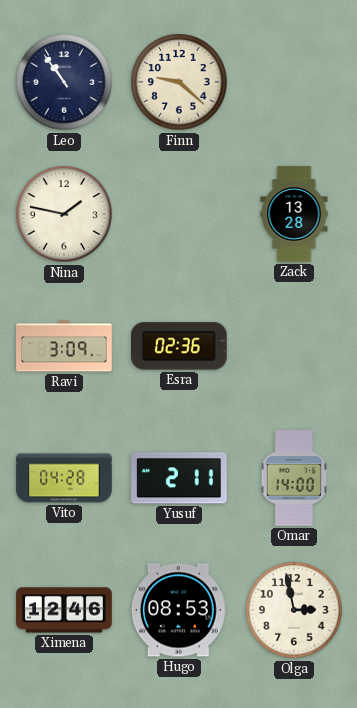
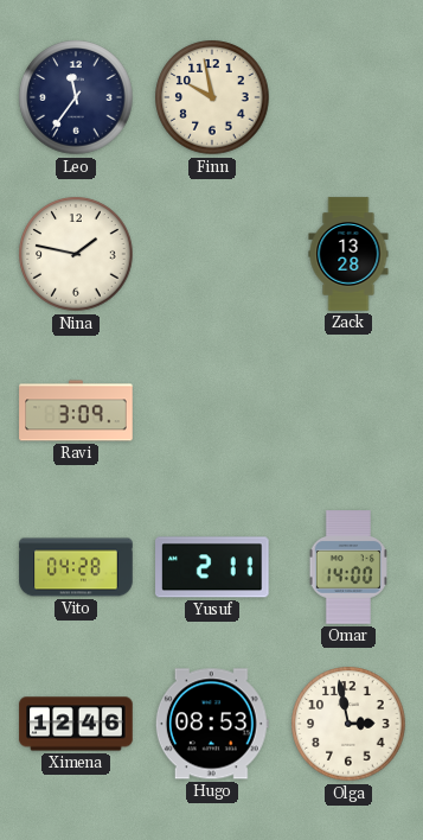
Leo: 10:54 -> 11:36
Finn: 9:22 -> 9:58
Esra: 02:36 -> none
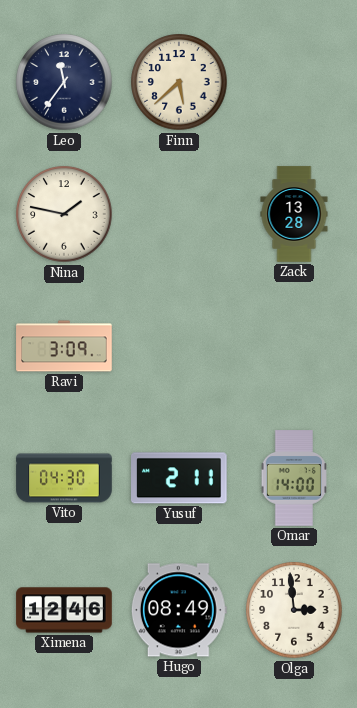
Finn: 9:58 -> 5:38
Vito: 04:28 -> 04:30
Hugo: 08:53 -> 08:49
Olga: 2:58 -> 2:59
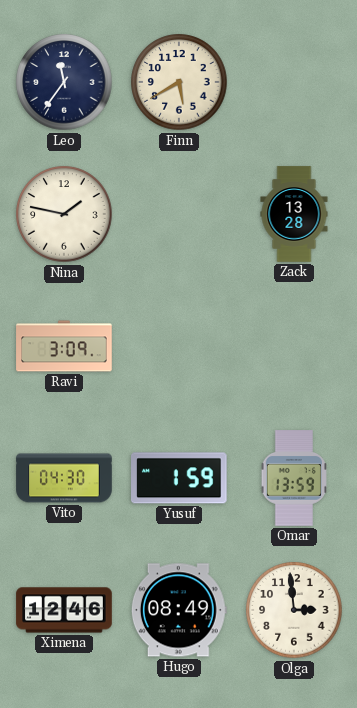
Finn: 5:38 -> 5:40
Yusuf: 2:11 -> 1:59
Omar: 14:00 -> 13:59
